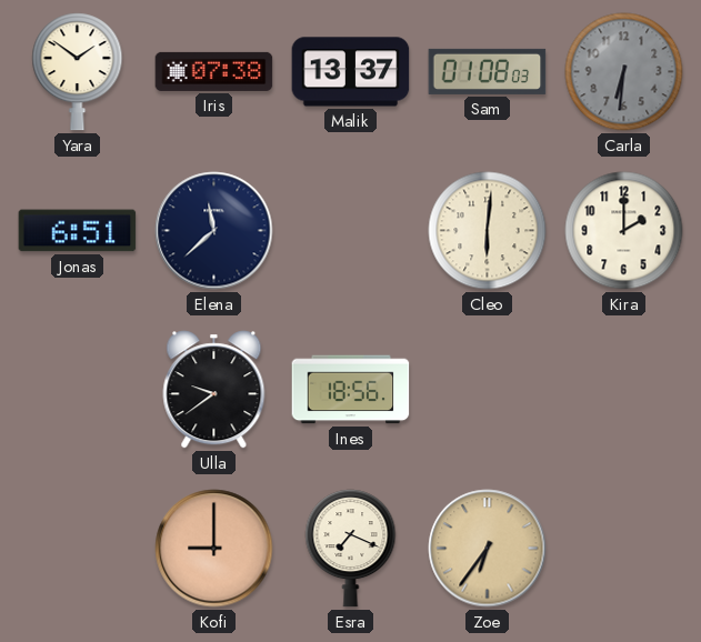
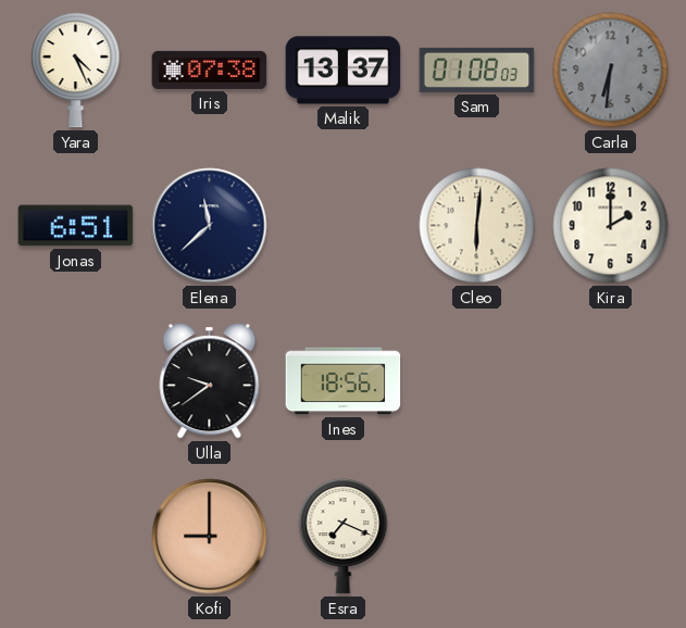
Yara: 1:51 -> 4:26
Zoe: 6:36 -> none
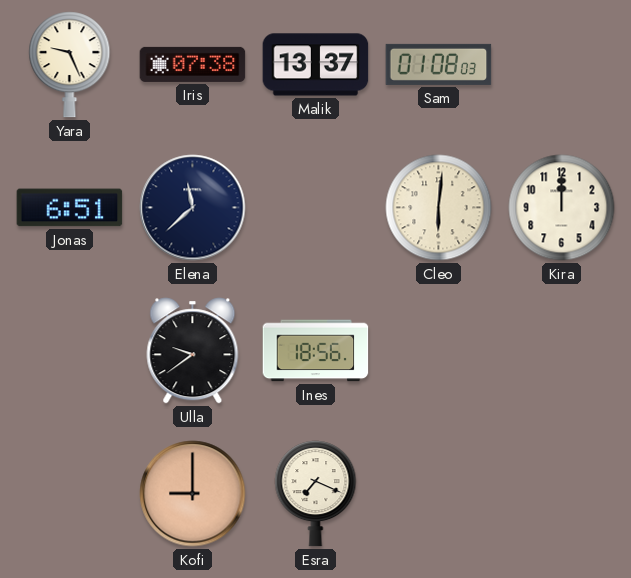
Yara: 4:26 -> 9:26
Carla: 6:31 -> none
Kira: 2:00 -> 12:00
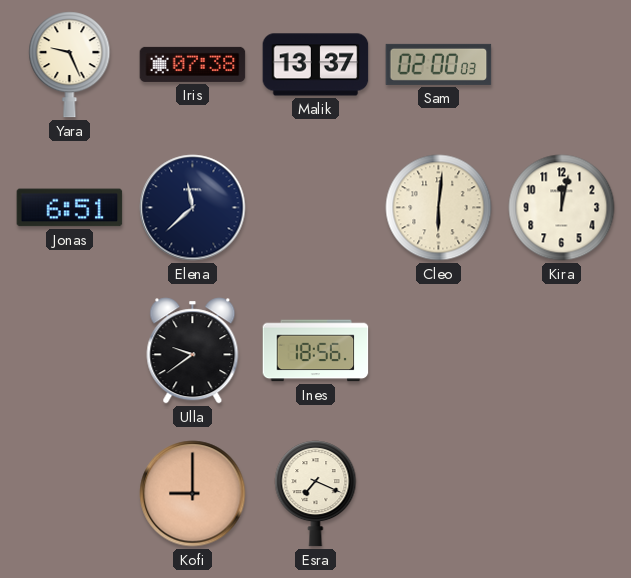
Sam: 01:08 -> 02:00
Kira: 12:00 -> 12:02
